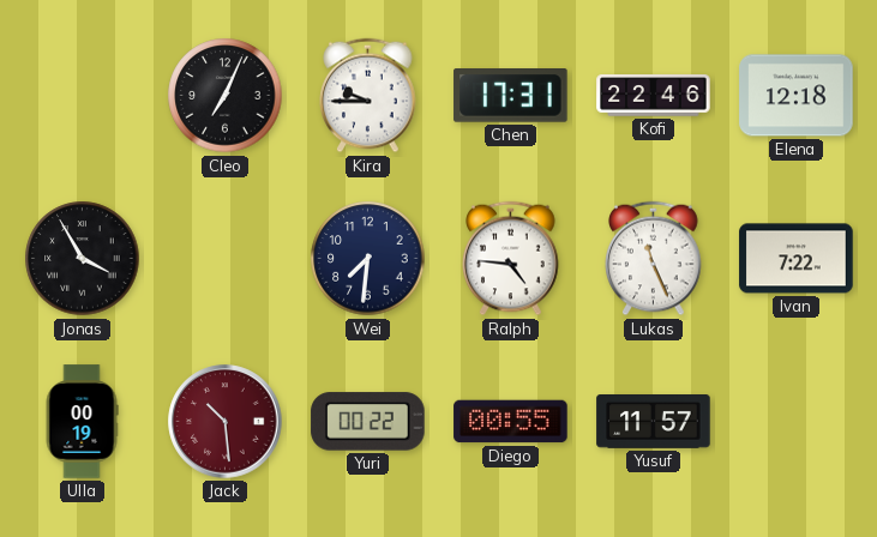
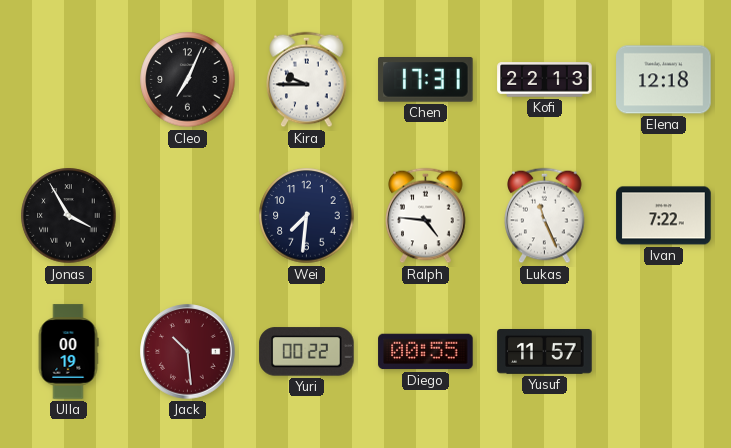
Kofi: 22:46 -> 22:13
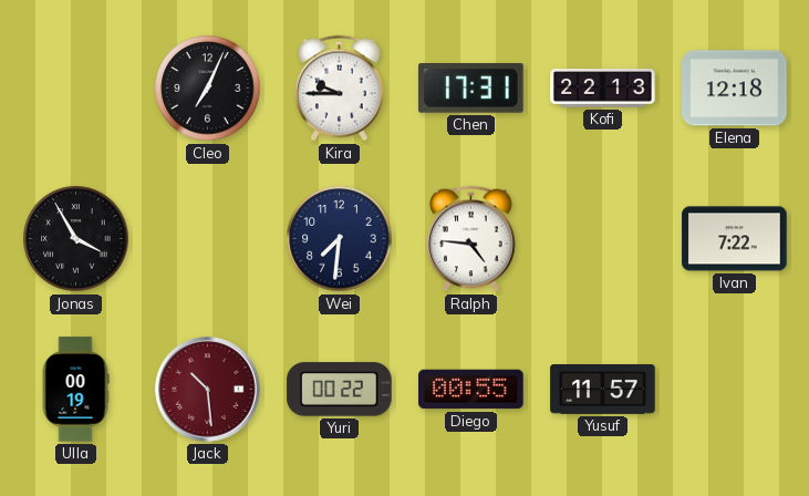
Lukas: 11:26 -> none
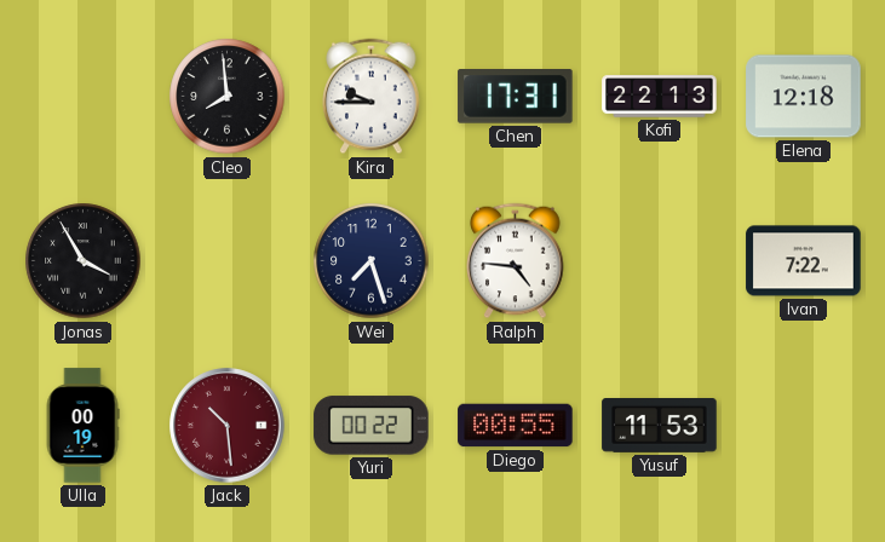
Cleo: 7:04 -> 7:59
Wei: 7:31 -> 7:27
Yusuf: 11:57 -> 11:53
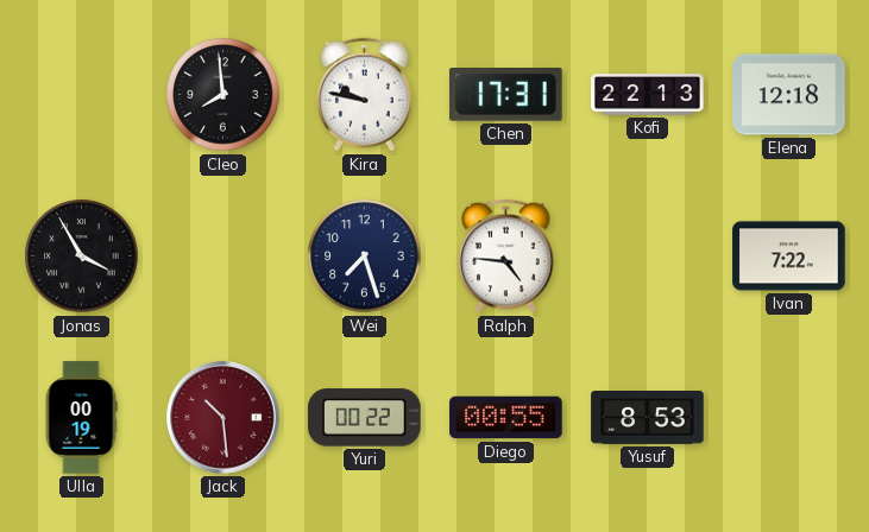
Kira: 9:45 -> 9:47
Yusuf: 11:53 -> 8:53
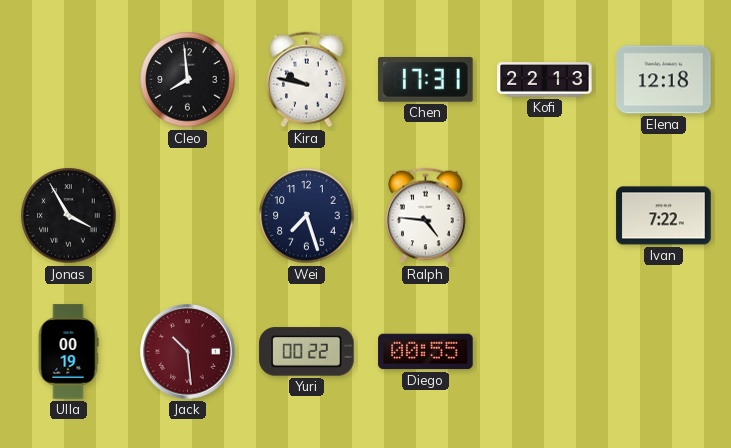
Yusuf: 8:53 -> none
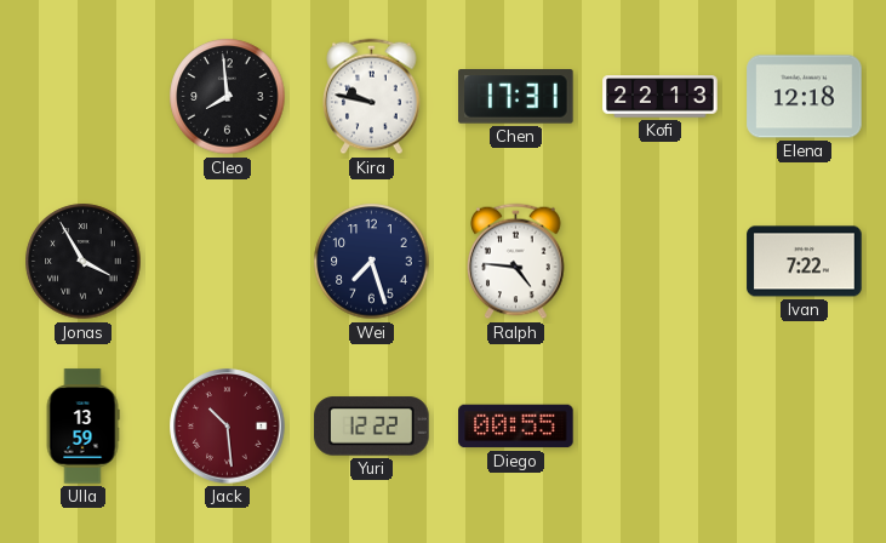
Ulla: 00:19 -> 13:59
Yuri: 00:22 -> 12:22
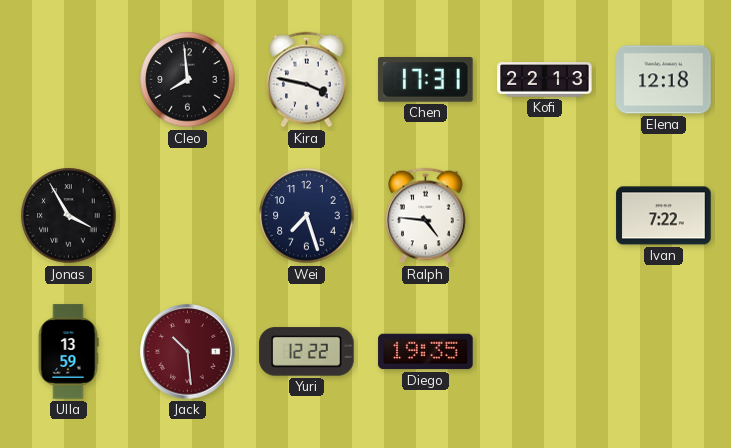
Kira: 9:47 -> 3:47
Diego: 00:55 -> 19:35
